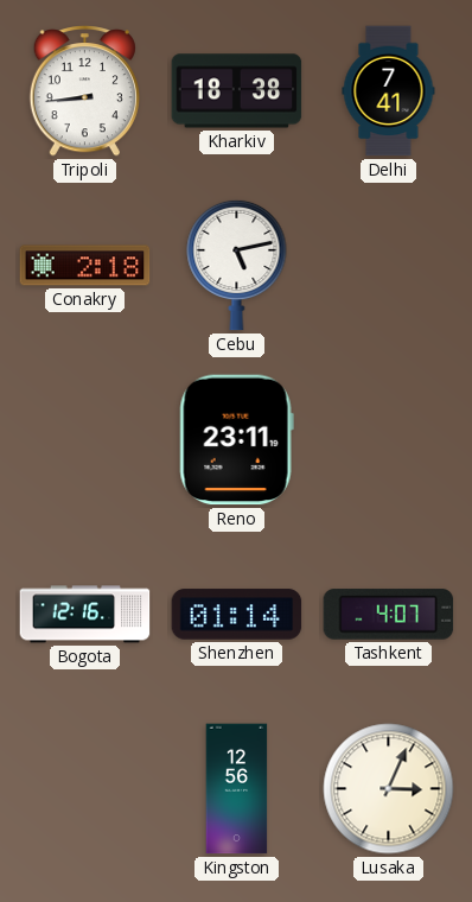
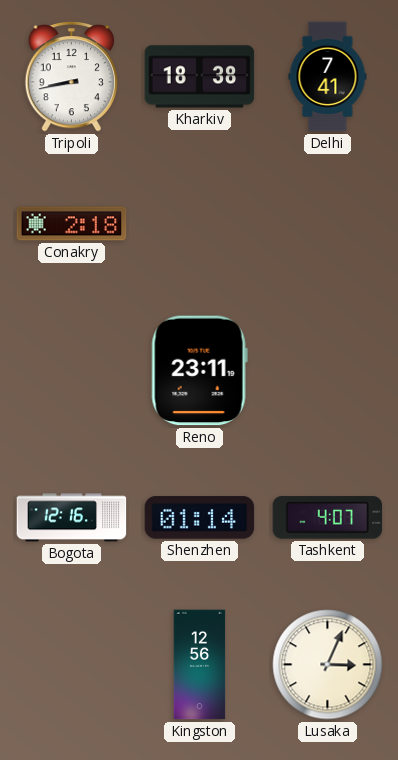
Tripoli: 8:44 -> 8:43
Cebu: 5:13 -> none
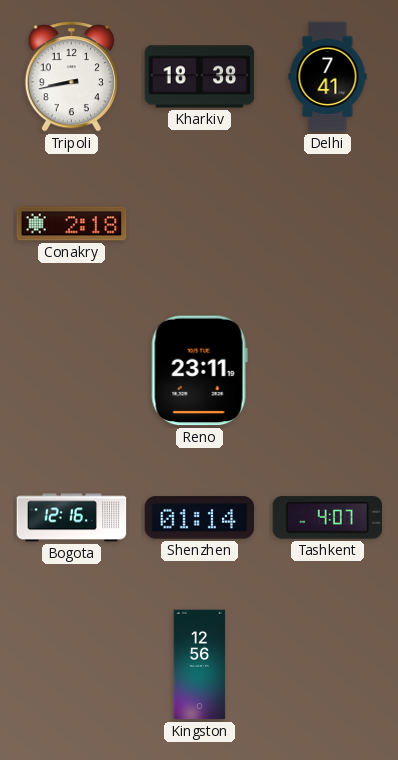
Lusaka: 3:04 -> none
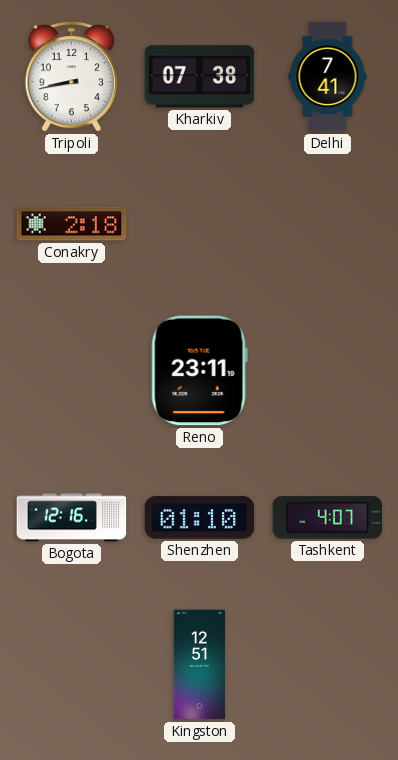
Kharkiv: 18:38 -> 07:38
Shenzhen: 01:14 -> 01:10
Kingston: 12:56 -> 12:51
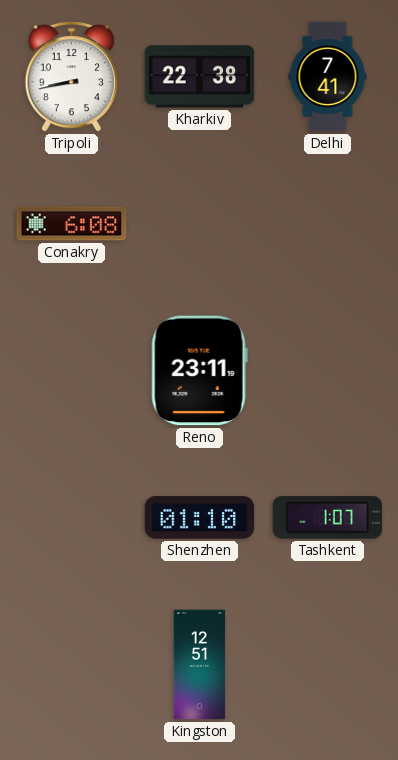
Kharkiv: 07:38 -> 22:38
Conakry: 2:18 -> 6:08
Bogota: 12:16 -> none
Tashkent: 4:07 -> 1:07
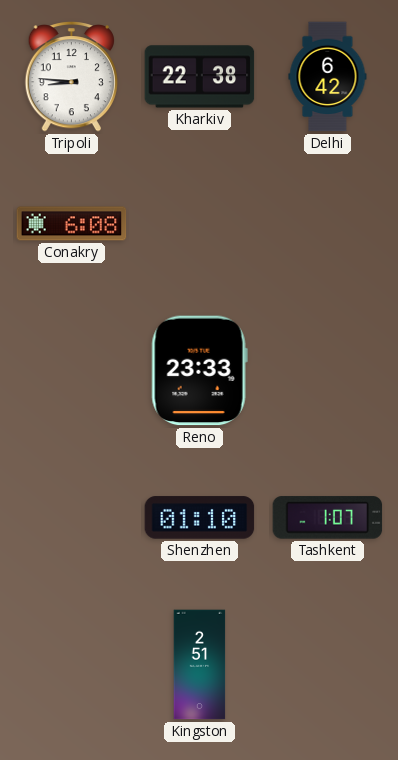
Tripoli: 8:43 -> 8:46
Delhi: 7:41 -> 6:42
Reno: 23:11 -> 23:33
Kingston: 12:51 -> 2:51
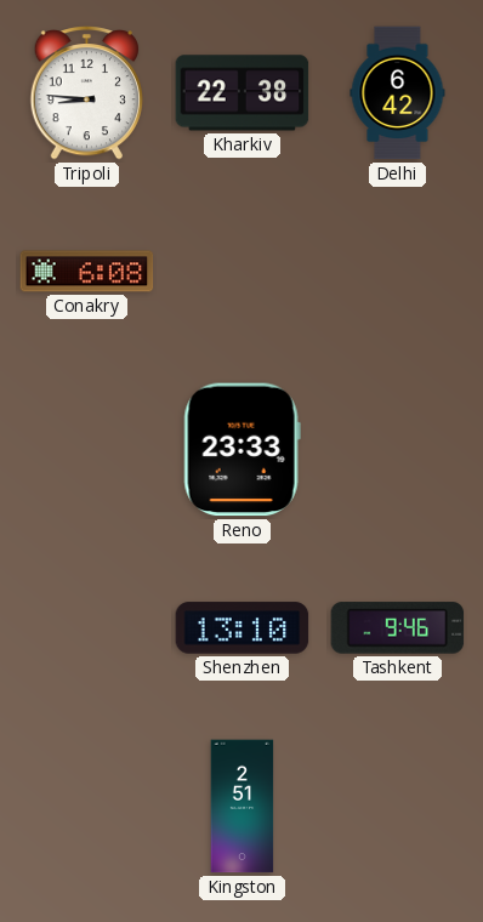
Shenzhen: 01:10 -> 13:10
Tashkent: 1:07 -> 9:46
